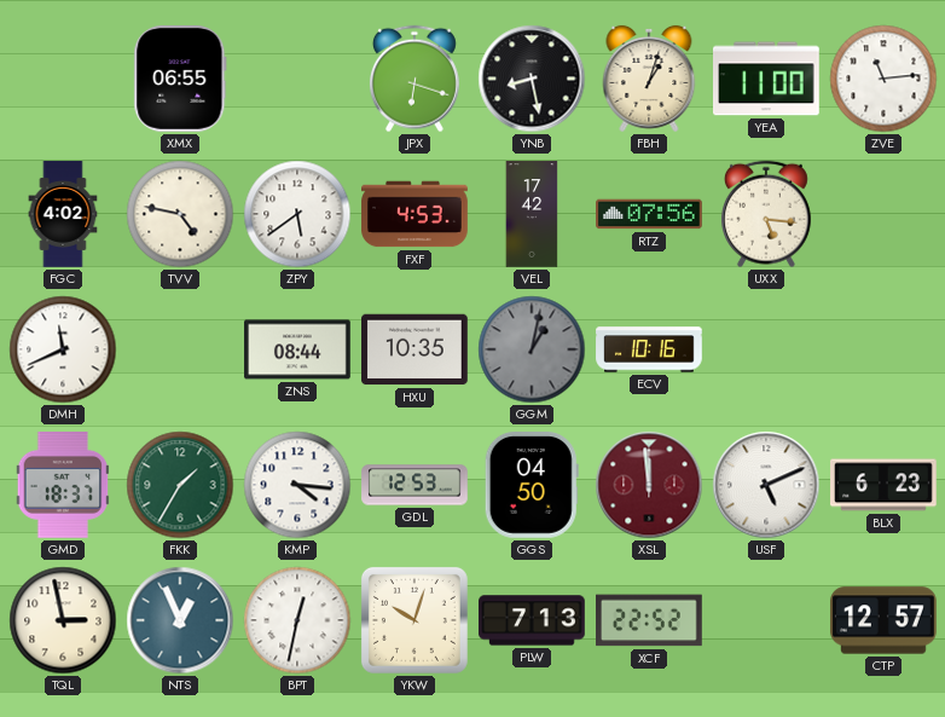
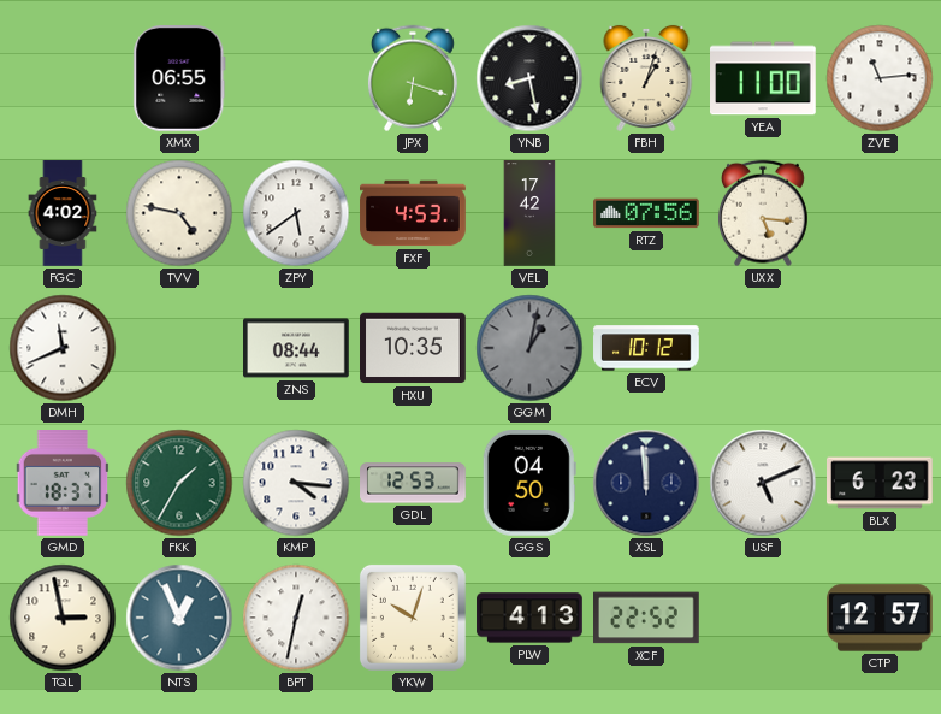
ECV: 10:16 -> 10:12
XSL dial: burgundy -> navy
PLW: 7:13 -> 4:13
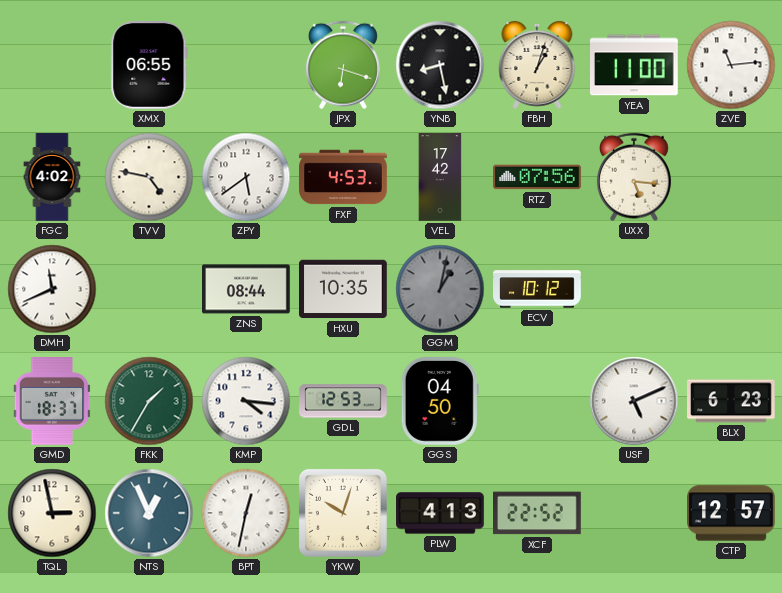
XSL: 11:59 -> none
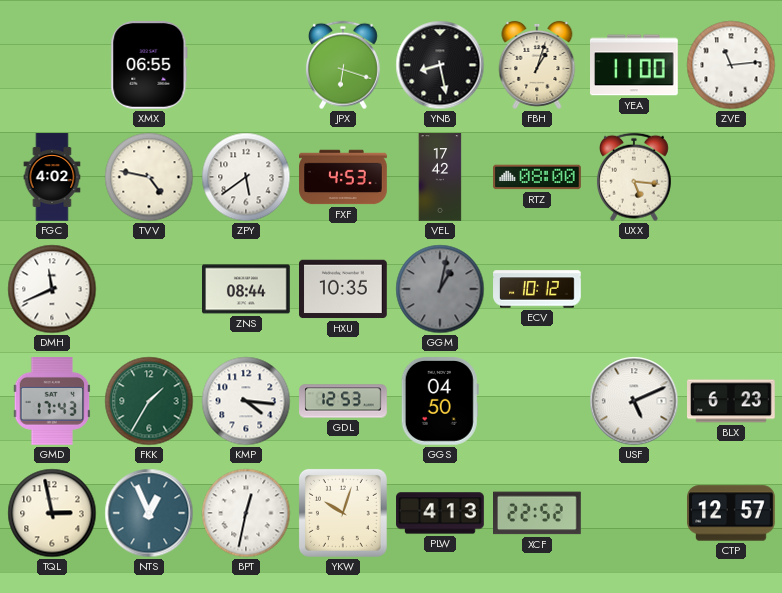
RTZ: 07:56 -> 08:00
GMD: 18:37 -> 17:43
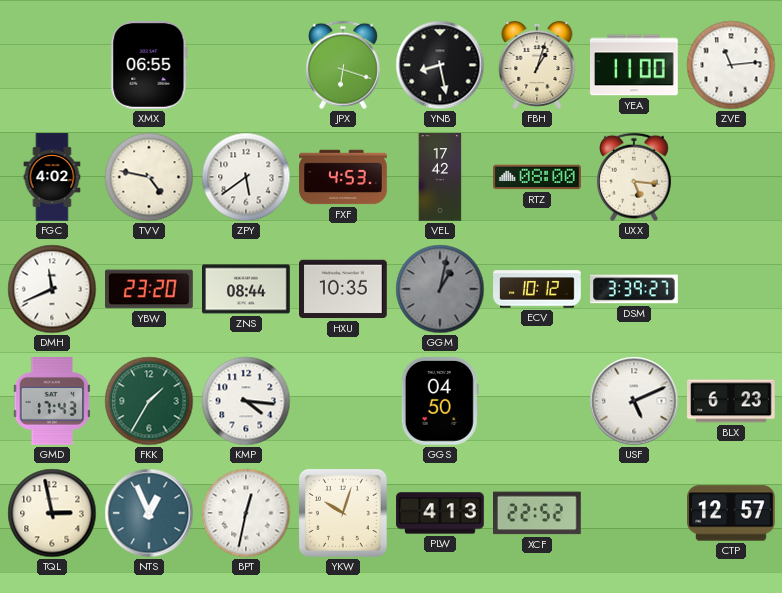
YBW: none -> 23:20
DSM: none -> 3:39
GDL: 12:53 -> none
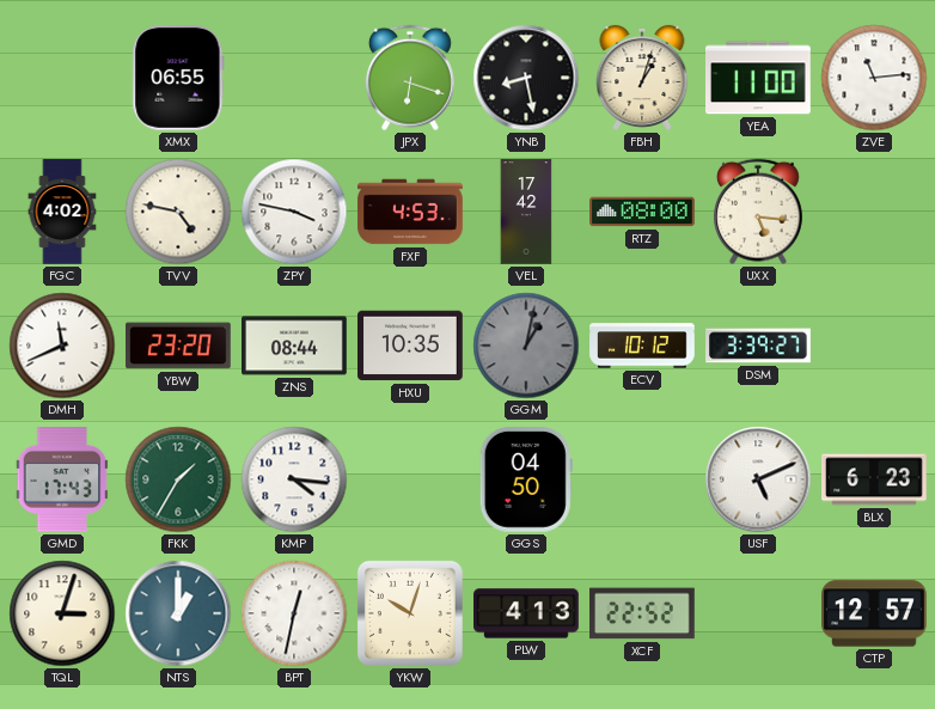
ZPY: 5:39 -> 3:47
TQL: 2:58 -> 3:03
NTS: 12:56 -> 1:00
